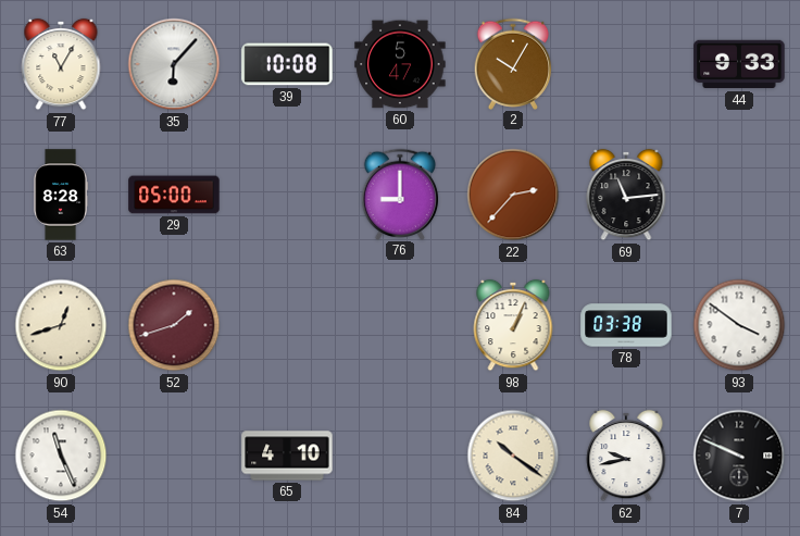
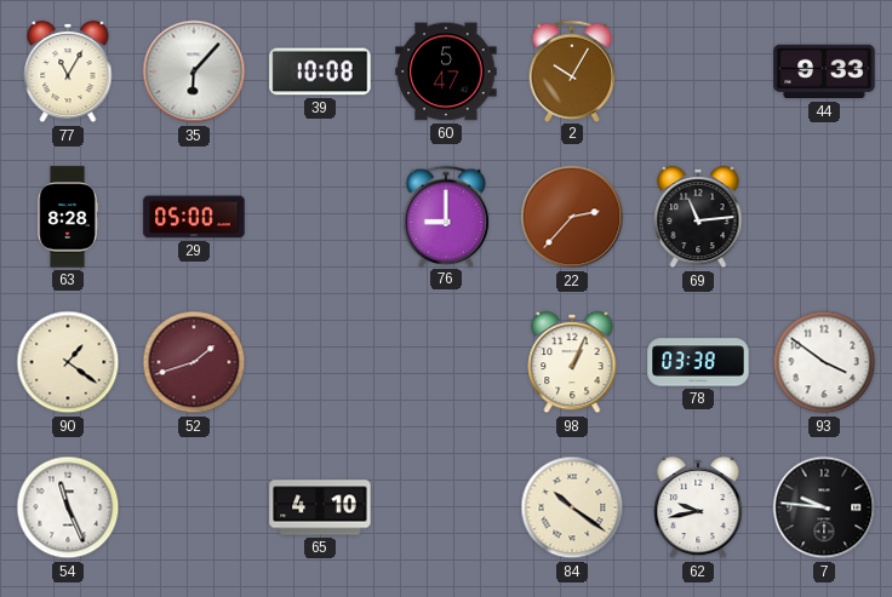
90: 12:42 -> 1:21
7: 9:49 -> 9:46
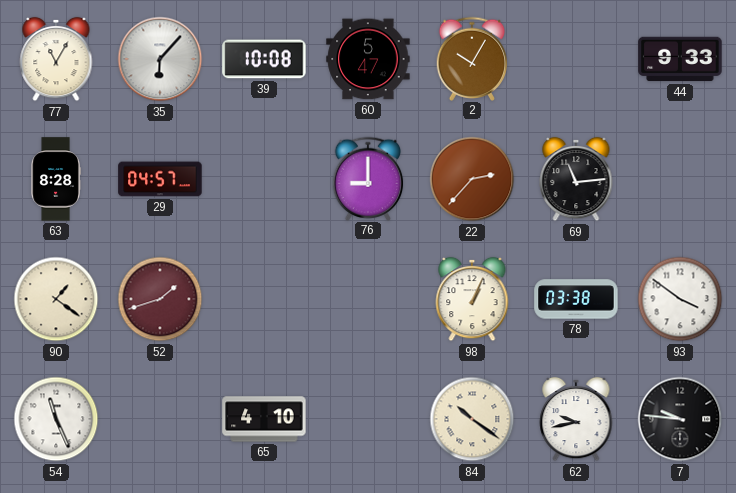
29: 05:00 -> 04:57
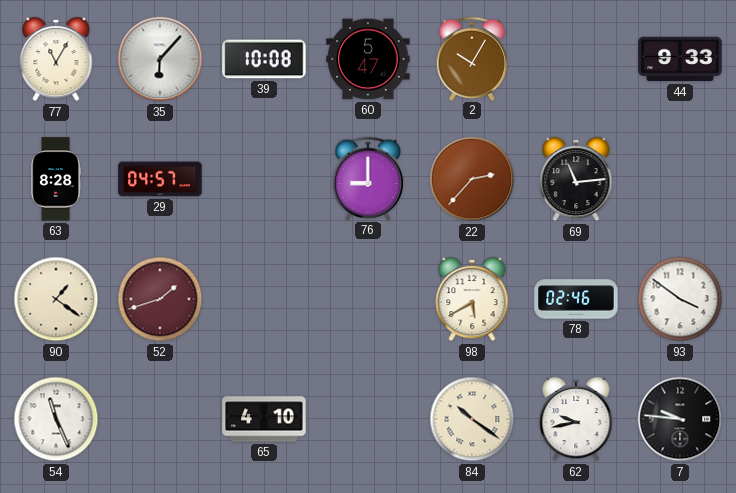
98: 1:04 -> 5:40
78: 03:38 -> 02:46
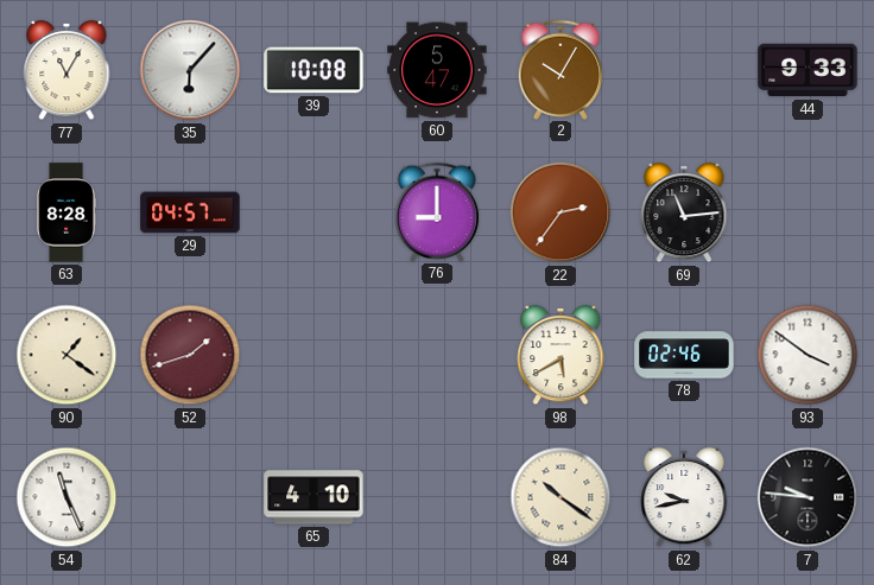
22: 2:37 -> 2:36
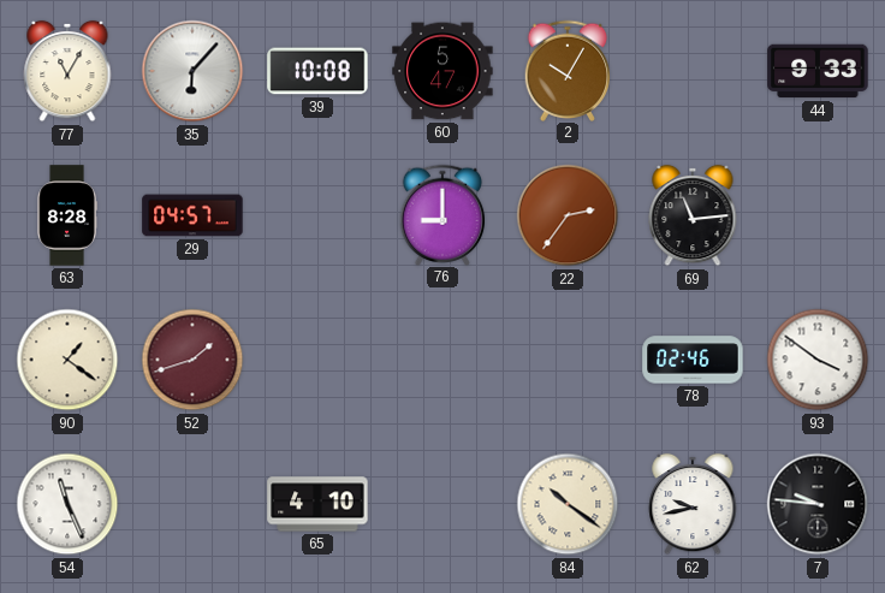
98: 5:40 -> none
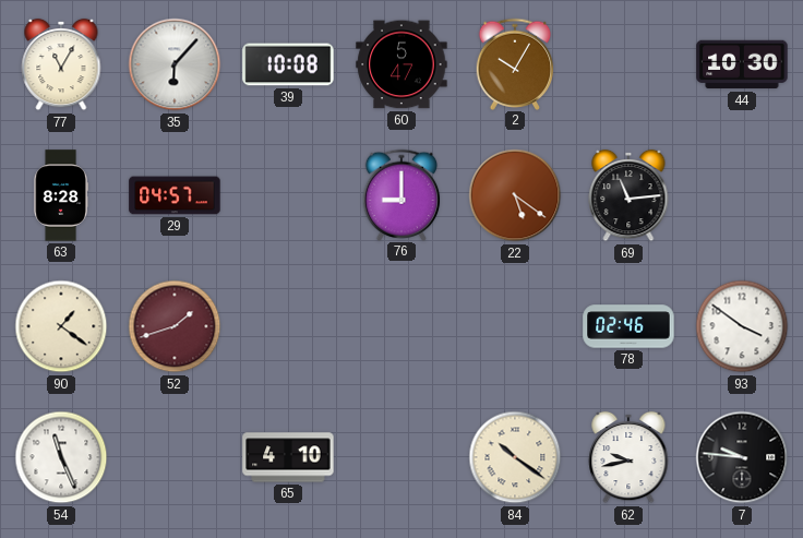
44: 9:33 -> 10:30
22: 2:36 -> 5:21
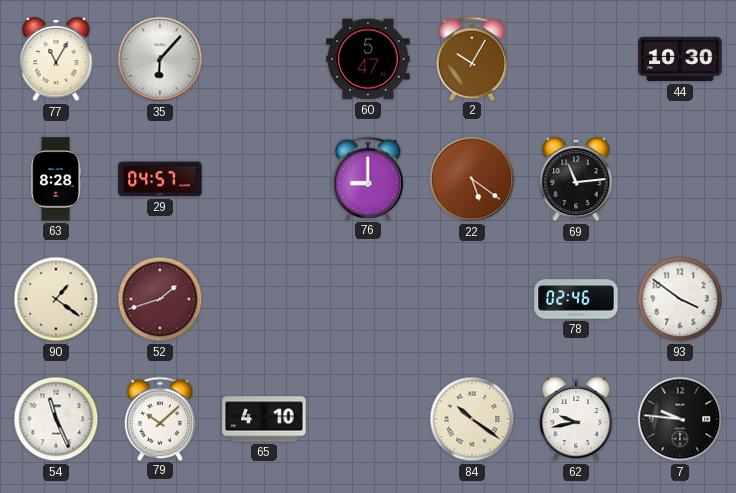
39: 10:08 -> none
79: none -> 10:08
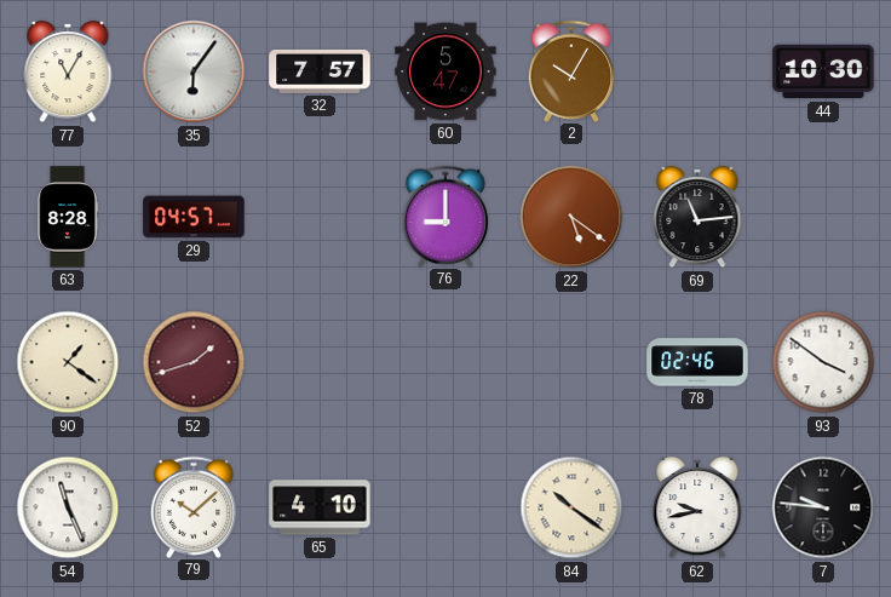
35: 6:07 -> 6:06
32: none -> 7:57
